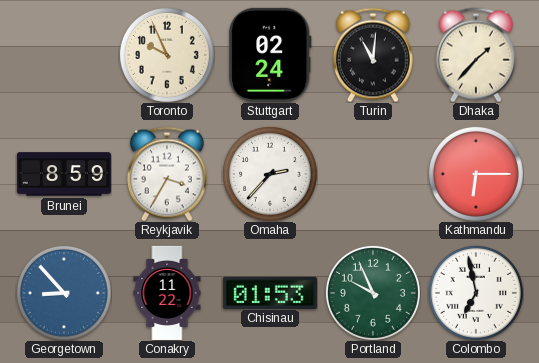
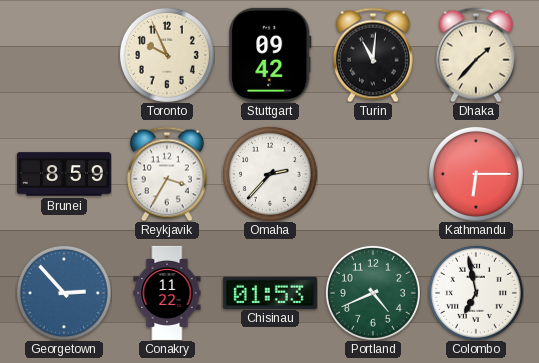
Stuttgart: 02:24 -> 09:42
Georgetown: 8:53 -> 2:53
Portland: 9:56 -> 4:41
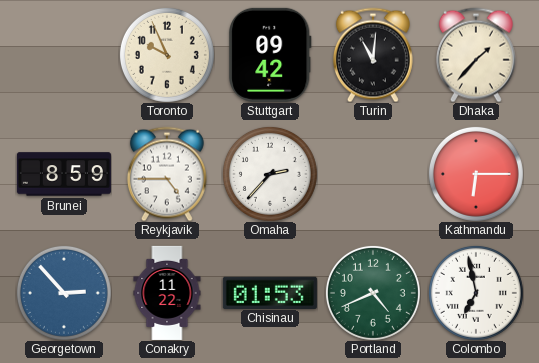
Reykjavik: 3:35 -> 4:45
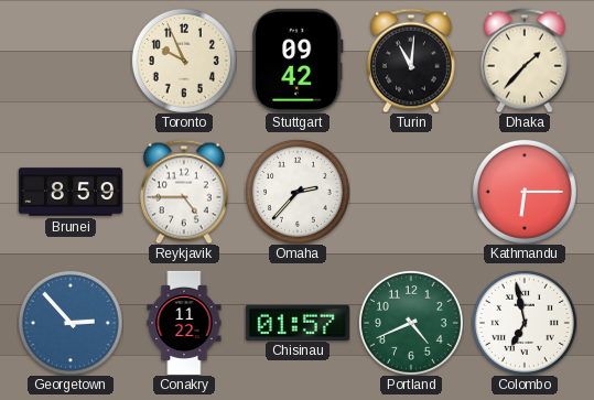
Chisinau: 01:53 -> 01:57
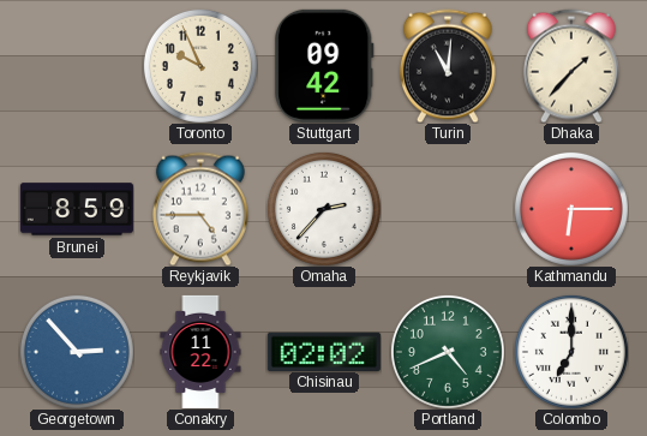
Chisinau: 01:57 -> 02:02
Colombo: 6:58 -> 7:00
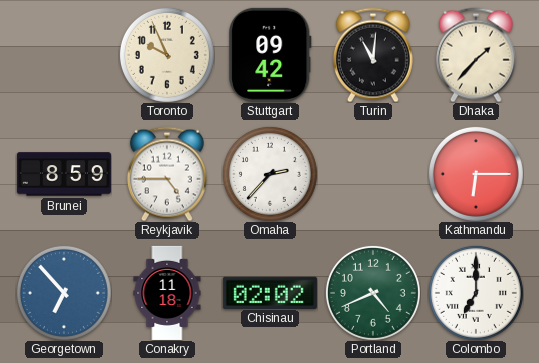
Georgetown: 2:53 -> 6:53
Conakry: 11:22 -> 11:18
